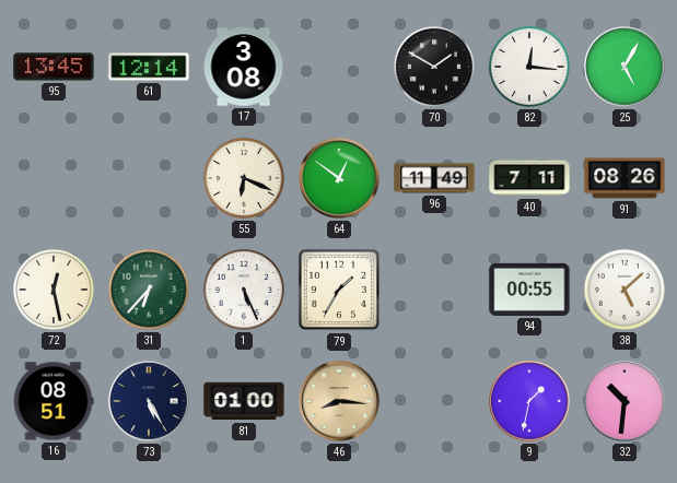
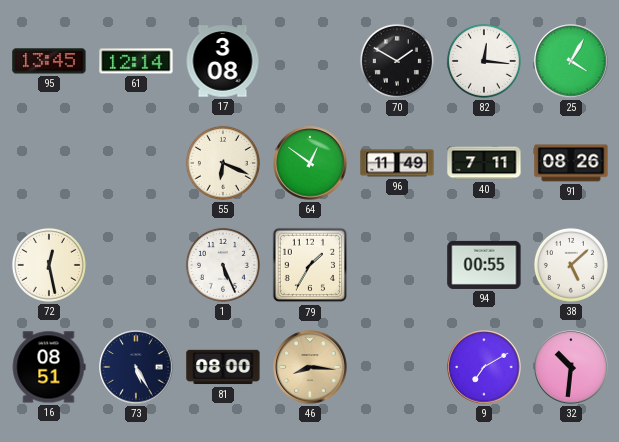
25: 5:05 -> 4:05
31: 6:37 -> none
81: 01:00 -> 08:00
9: 1:32 -> 7:10
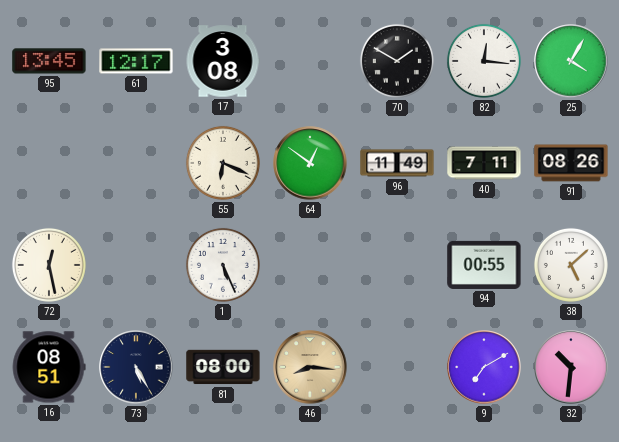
61: 12:14 -> 12:17
79: 1:35 -> none
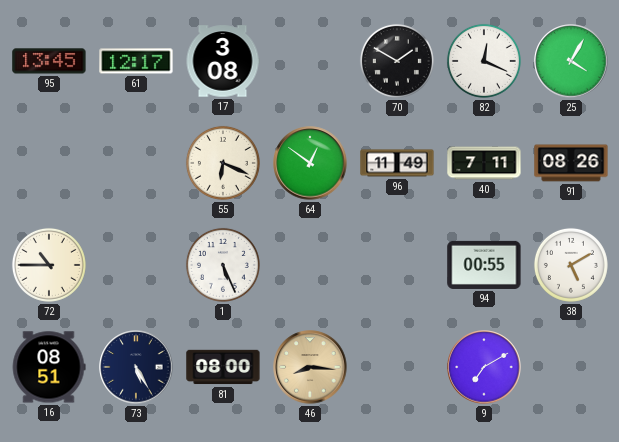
82: 12:16 -> 12:19
72: 12:28 -> 10:45
38: 5:08 -> 5:10
32: 10:31 -> none
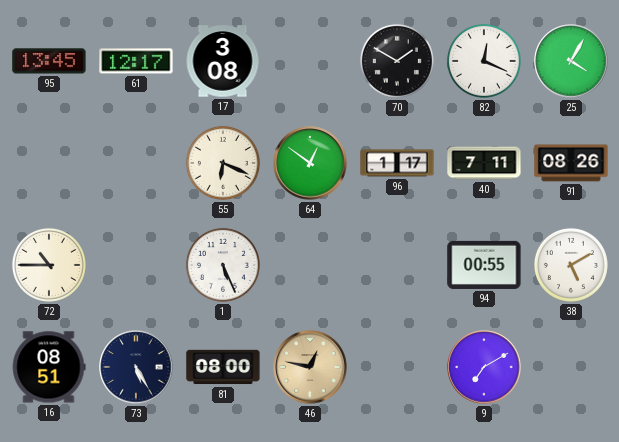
96: 11:49 -> 1:17
46: 8:16 -> 12:47
